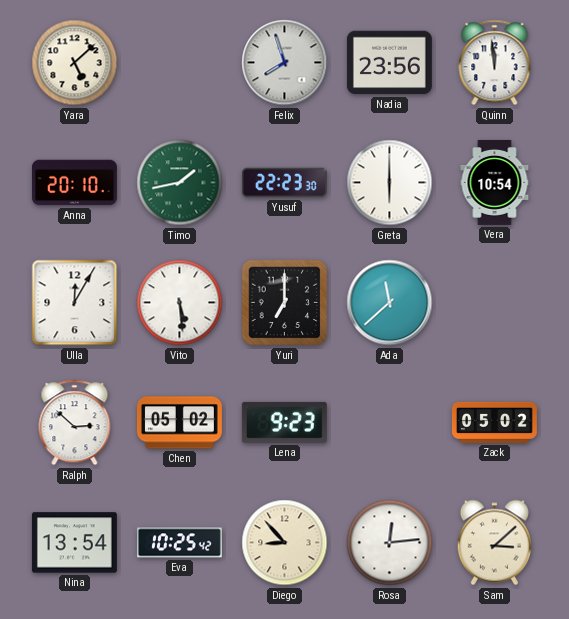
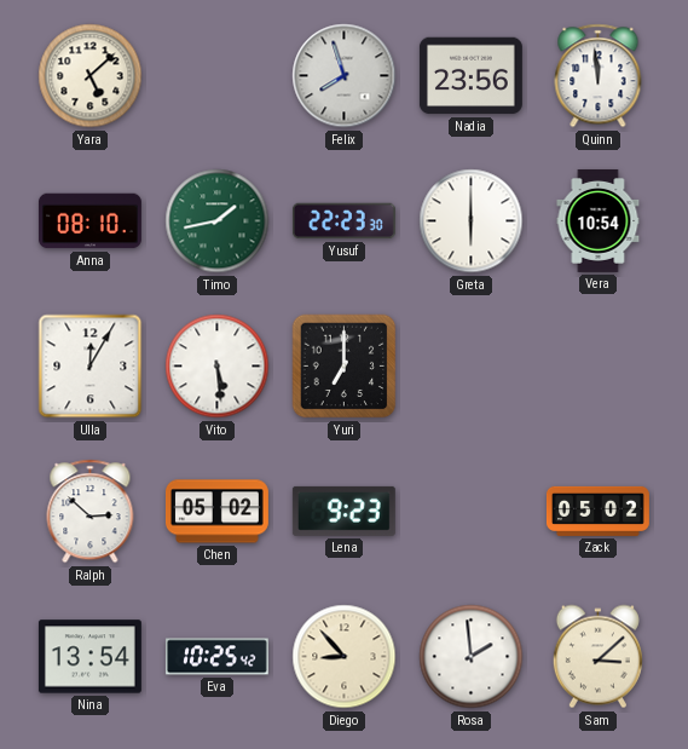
Anna: 20:10 -> 08:10
Ada: 11:38 -> none
Rosa: 12:14 -> 1:59
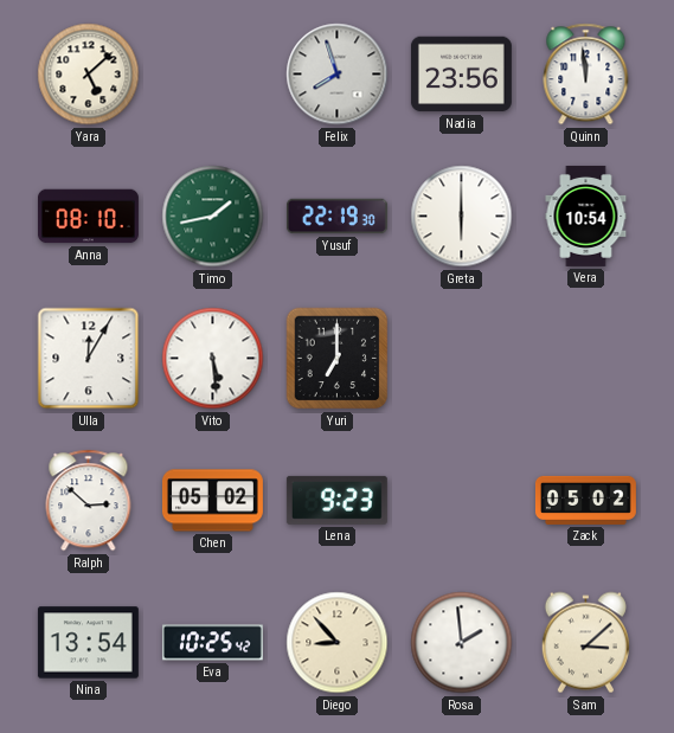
Yusuf: 22:23 -> 22:19
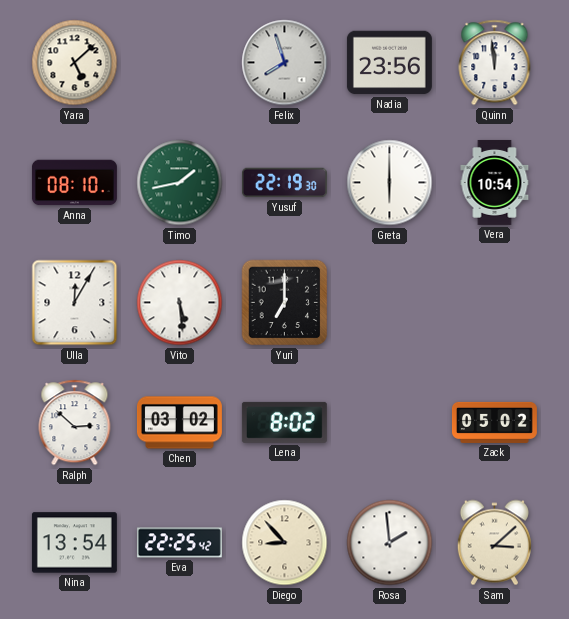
Chen: 05:02 -> 03:02
Lena: 9:23 -> 8:02
Eva: 10:25 -> 22:25
